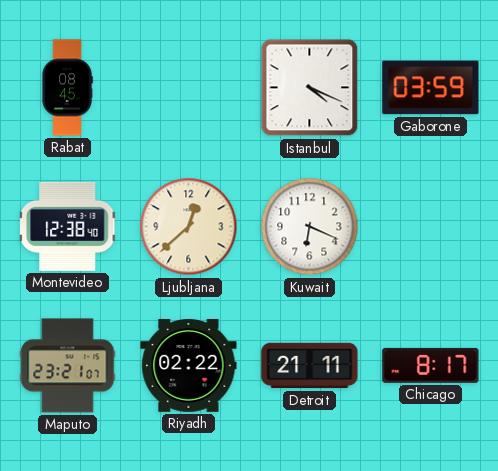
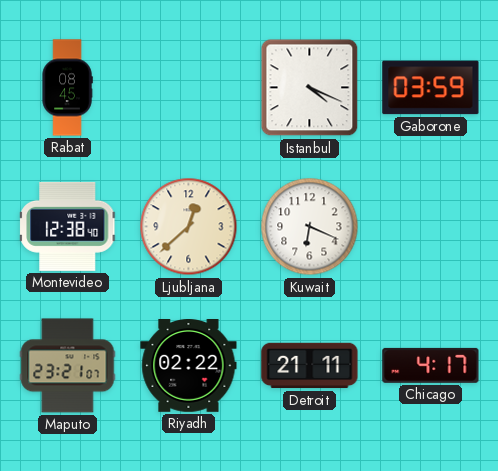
Chicago: 8:17 -> 4:17
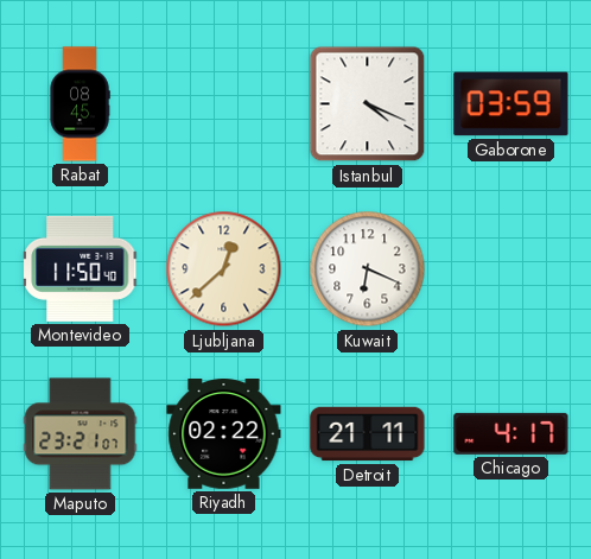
Montevideo: 12:38 -> 11:50
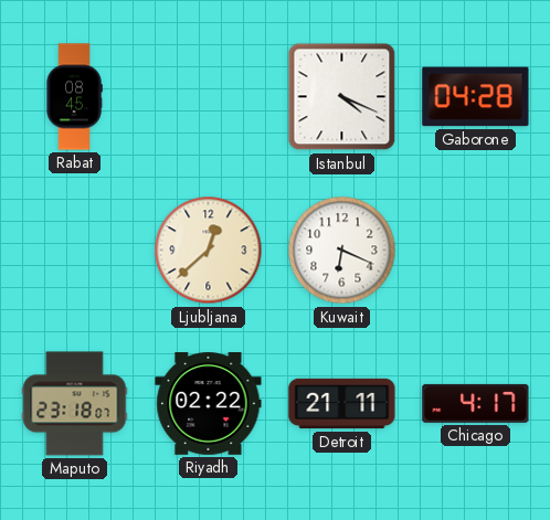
Gaborone: 03:59 -> 04:28
Montevideo: 11:50 -> none
Maputo: 23:21 -> 23:18
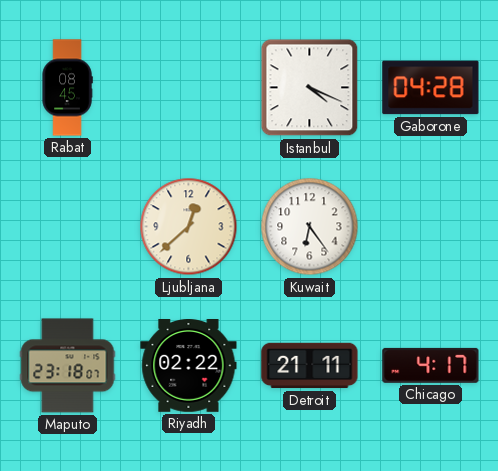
Kuwait: 6:19 -> 6:24
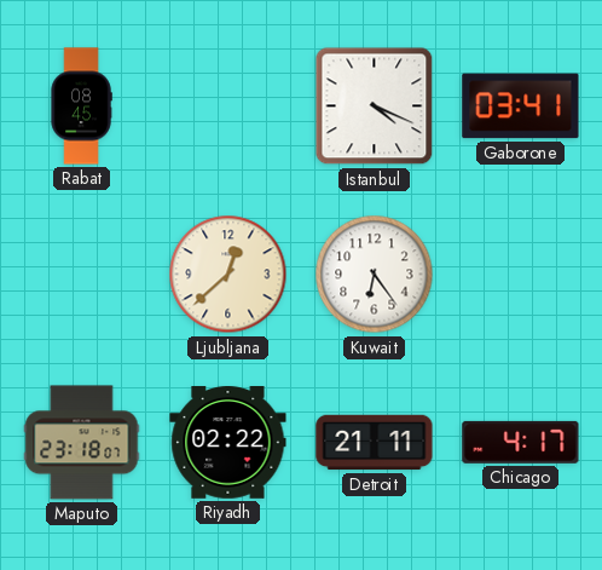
Gaborone: 04:28 -> 03:41
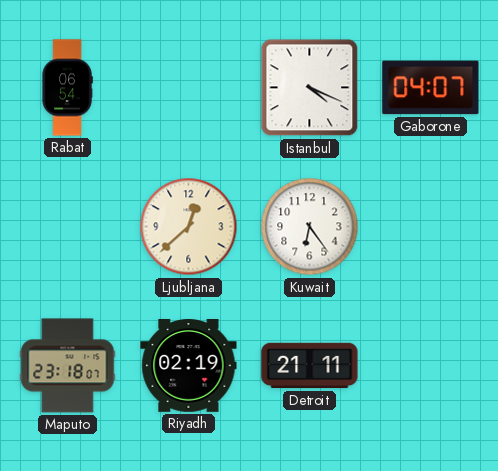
Rabat: 08:45 -> 06:54
Gaborone: 03:41 -> 04:07
Riyadh: 02:22 -> 02:19
Chicago: 4:17 -> none
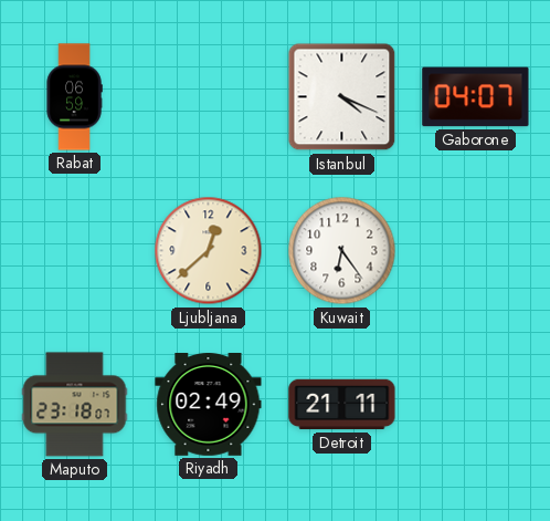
Rabat: 06:54 -> 06:59
Riyadh: 02:19 -> 02:49
